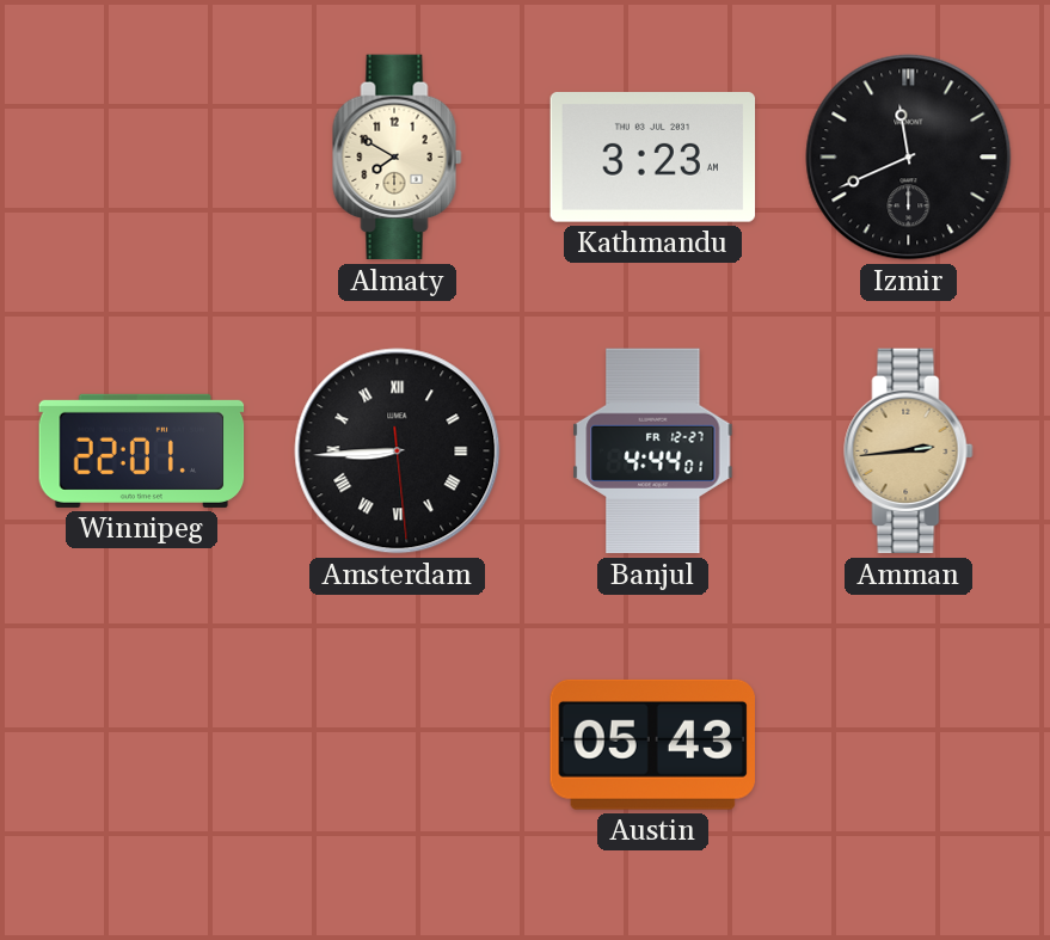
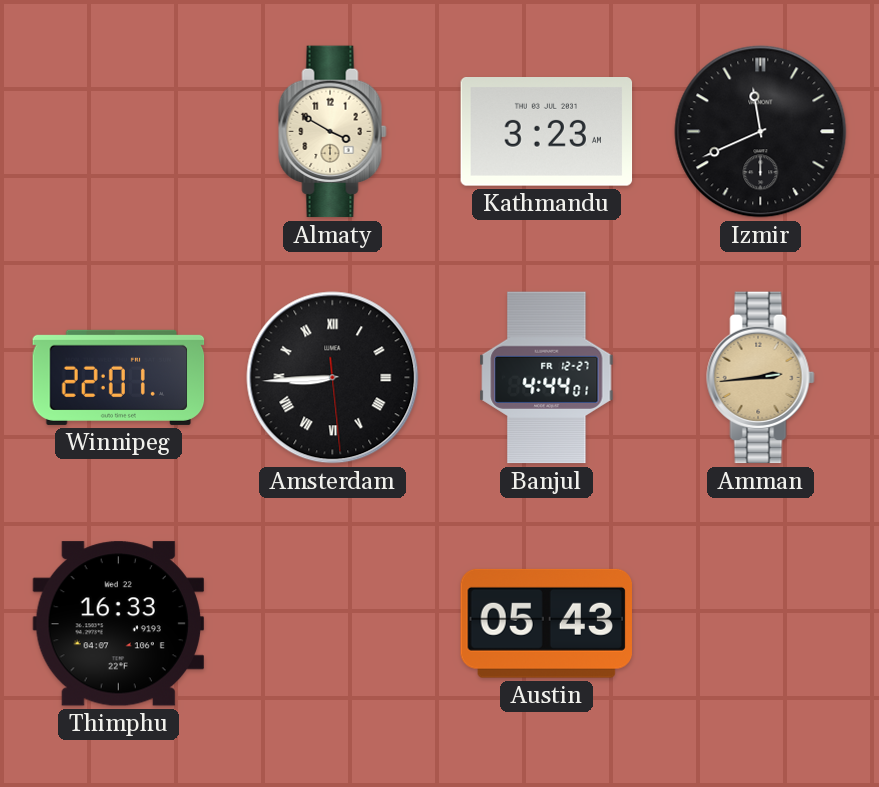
Almaty: 7:50 -> 3:50
Thimphu: none -> 16:33
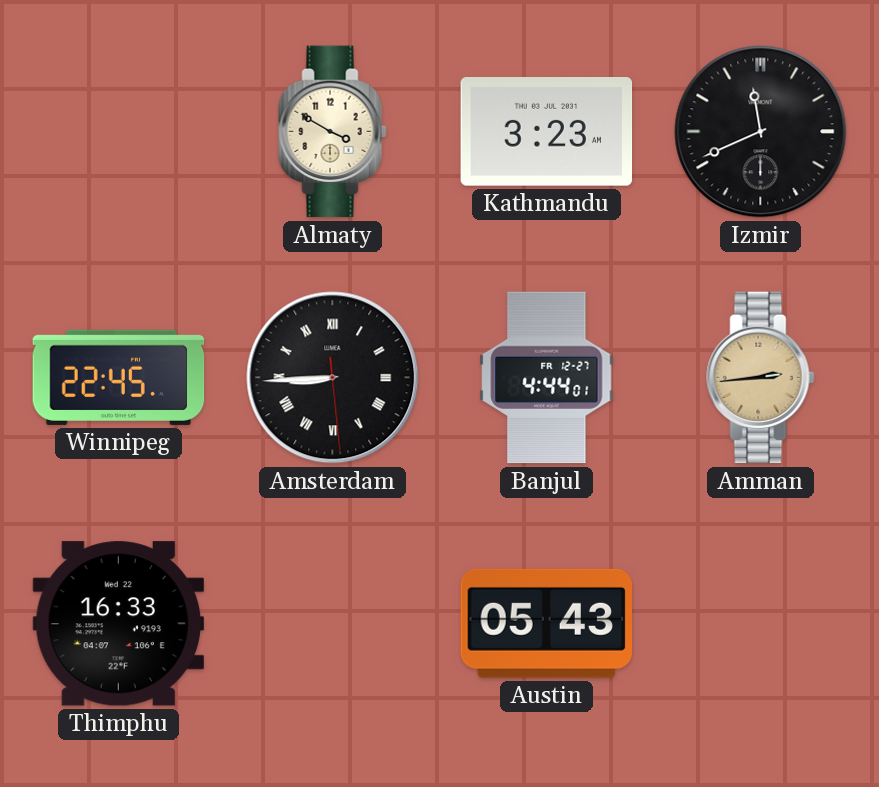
Winnipeg: 22:01 -> 22:45
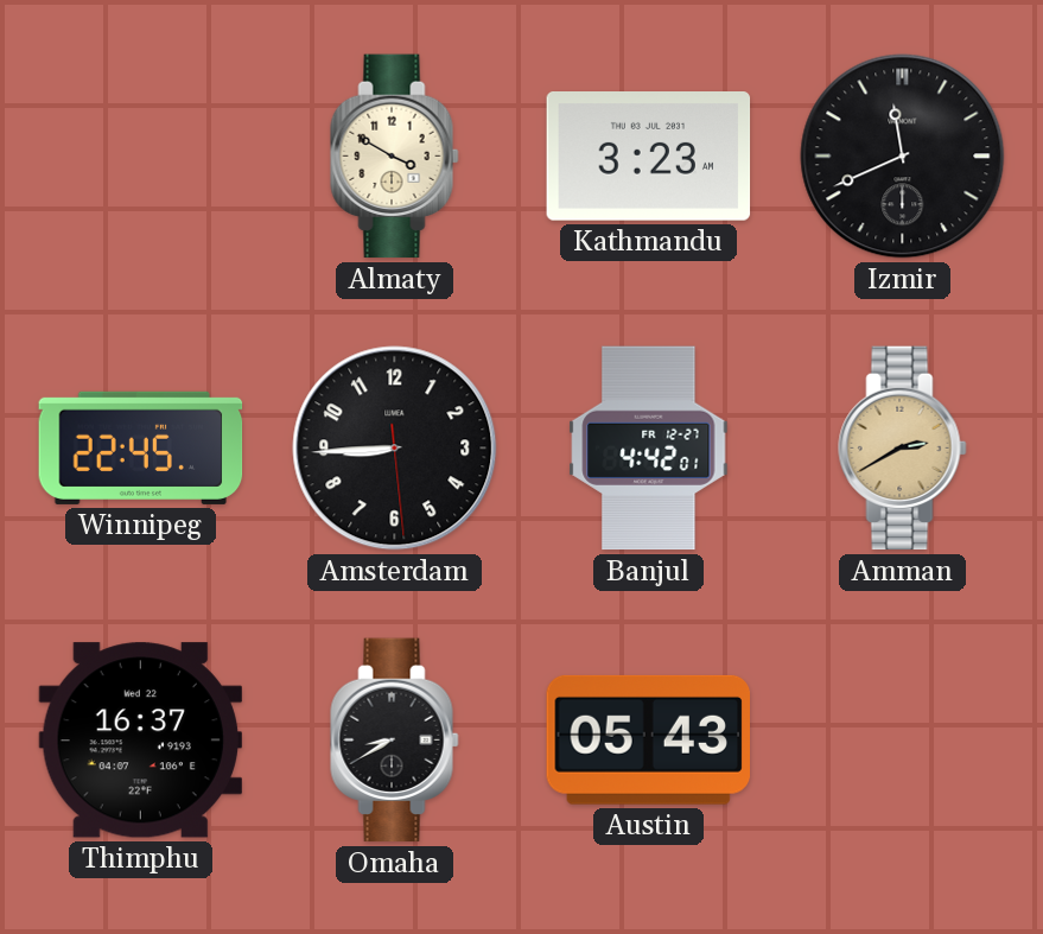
Amsterdam numerals: Roman -> Arabic
Banjul: 4:44 -> 4:42
Amman: 2:44 -> 2:40
Thimphu: 16:33 -> 16:37
Omaha: none -> 8:40
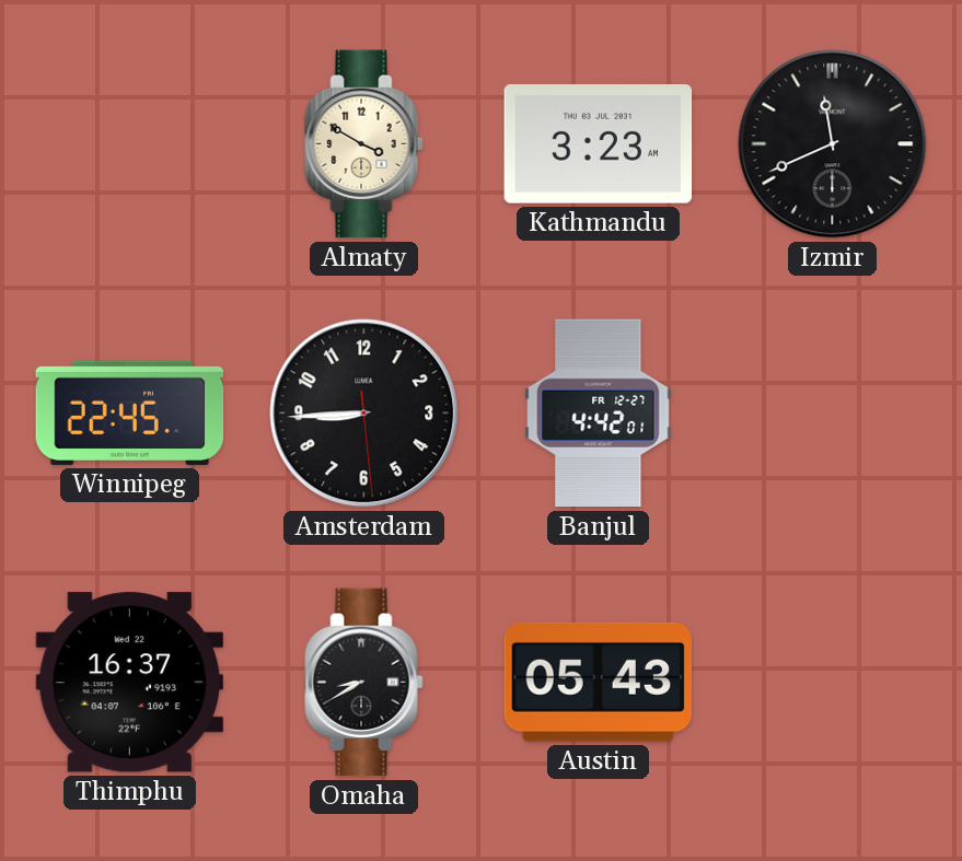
Amman: 2:40 -> none
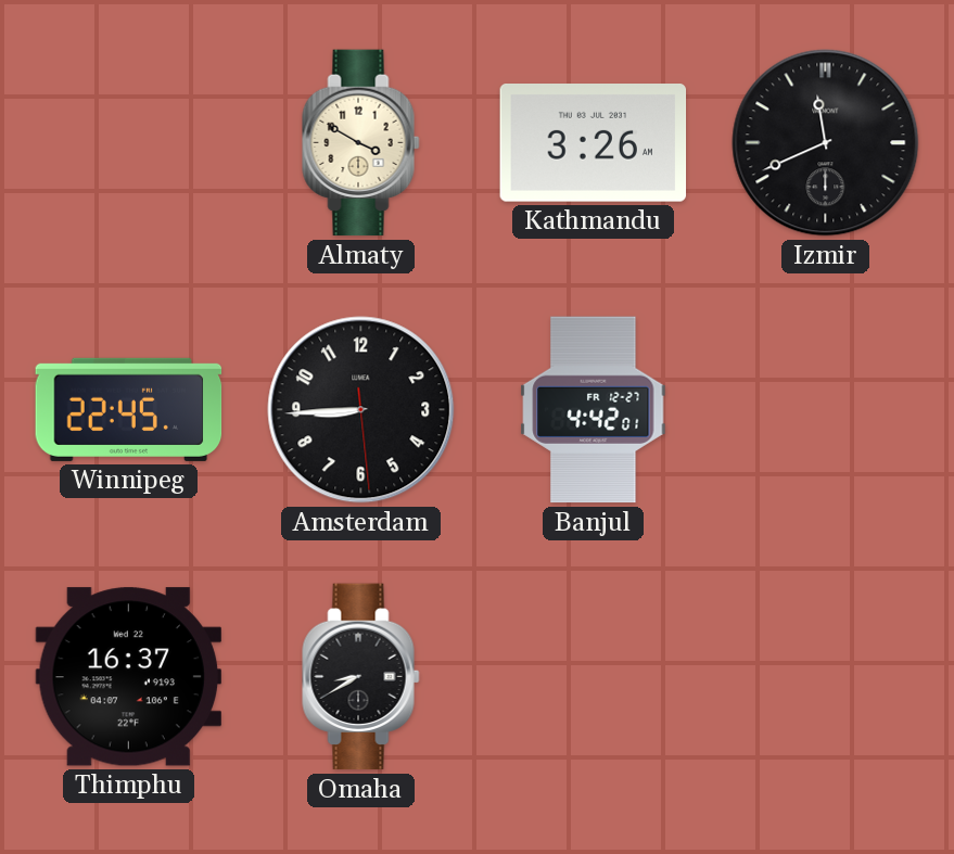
Kathmandu: 3:23 -> 3:26
Austin: 05:43 -> none
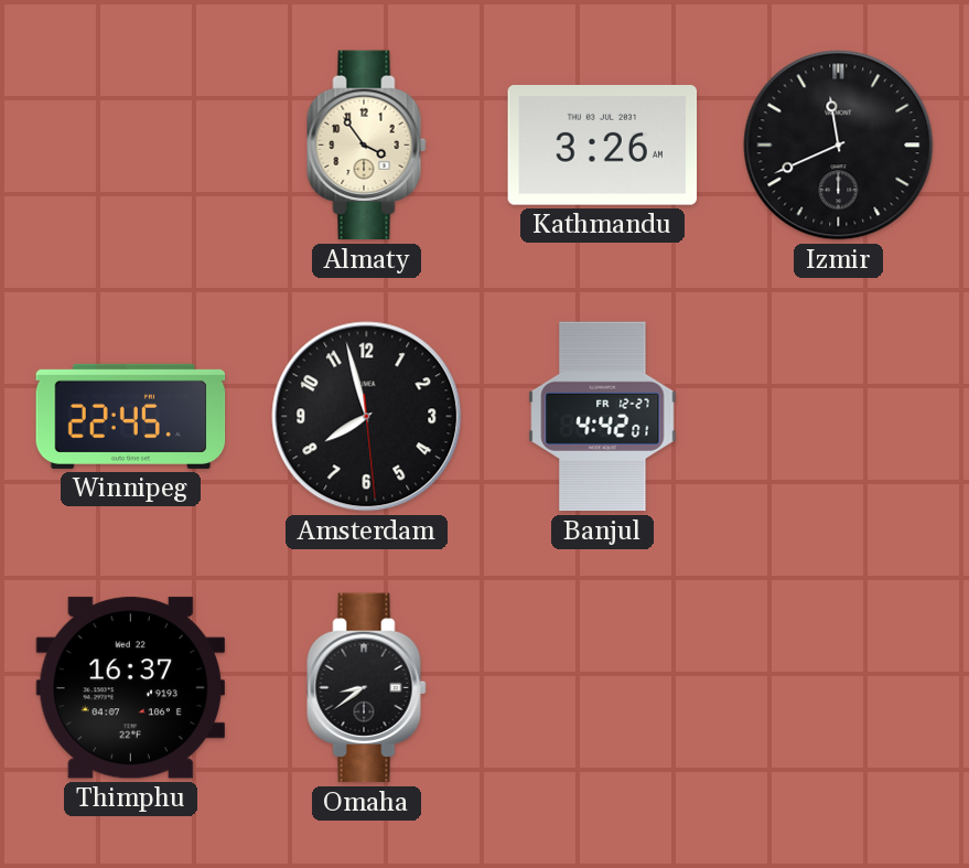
Almaty: 3:50 -> 3:54
Amsterdam: 8:44 -> 7:57
Omaha: 8:40 -> 8:39
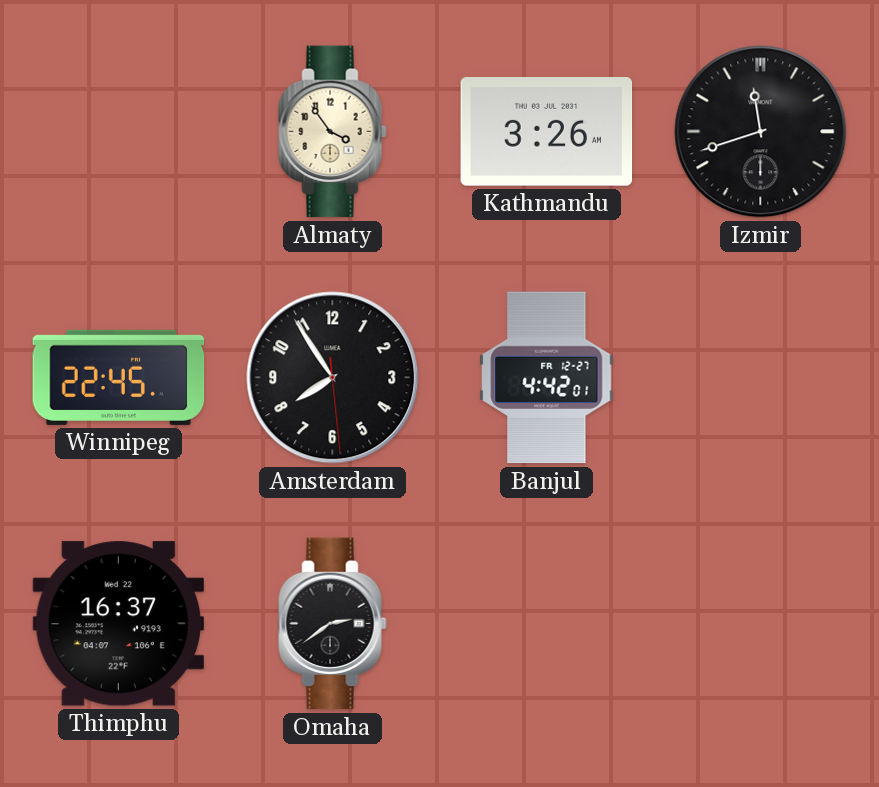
Izmir: 11:41 -> 11:42
Amsterdam: 7:57 -> 7:54
Omaha: 8:39 -> 2:39
